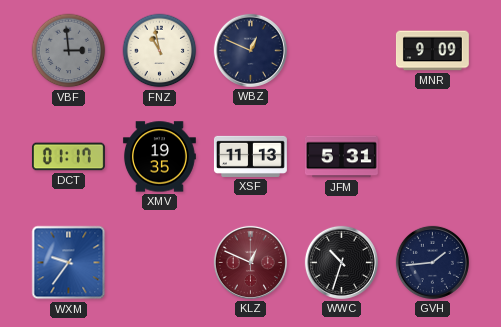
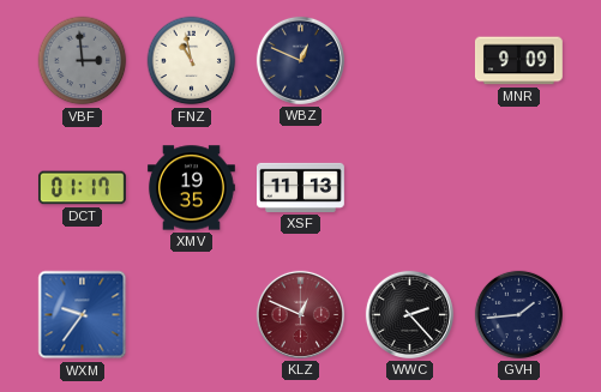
JFM: 5:31 -> none
WWC: 10:33 -> 2:23
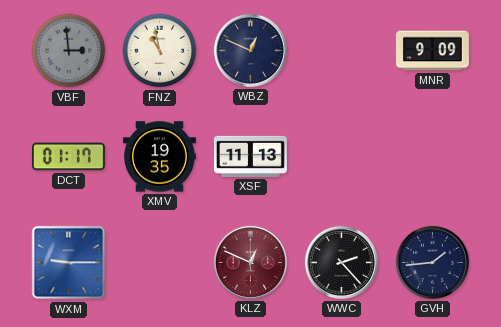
WXM: 9:36 -> 9:15
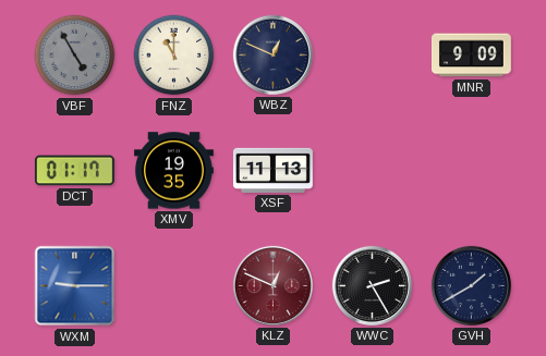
VBF: 2:59 -> 4:55
FNZ: 10:58 -> 11:00
WWC: 2:23 -> 2:25
GVH: 1:44 -> 1:40
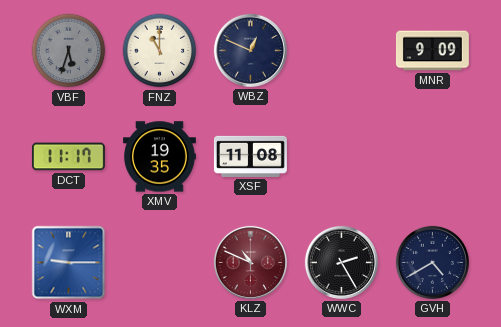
VBF: 4:55 -> 5:33
DCT: 01:17 -> 11:17
XSF: 11:13 -> 11:08
KLZ: 12:49 -> 10:49
GVH: 1:40 -> 4:40
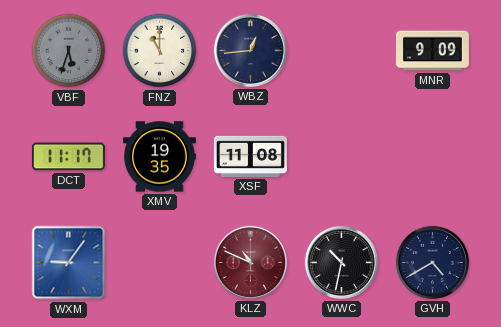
WBZ: 12:49 -> 12:44
WXM: 9:15 -> 9:06
WWC: 2:25 -> 10:32
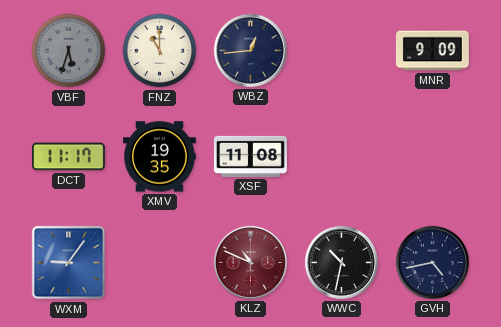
GVH: 4:40 -> 4:43
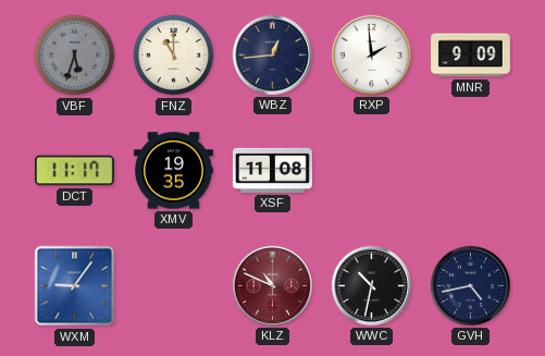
RXP: none -> 1:59
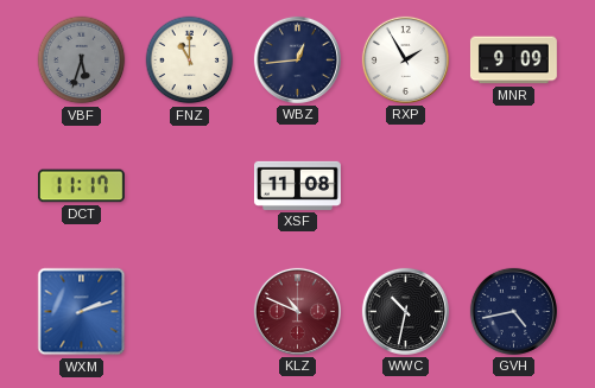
RXP: 1:59 -> 1:55
XMV: 19:35 -> none
WXM: 9:06 -> 2:12
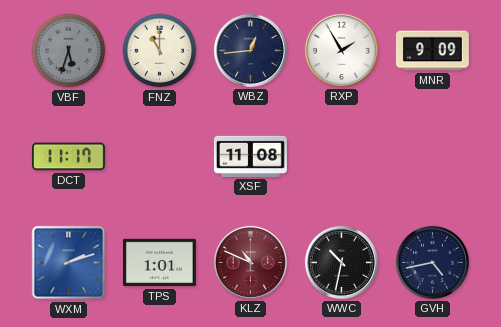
TPS: none -> 1:01
